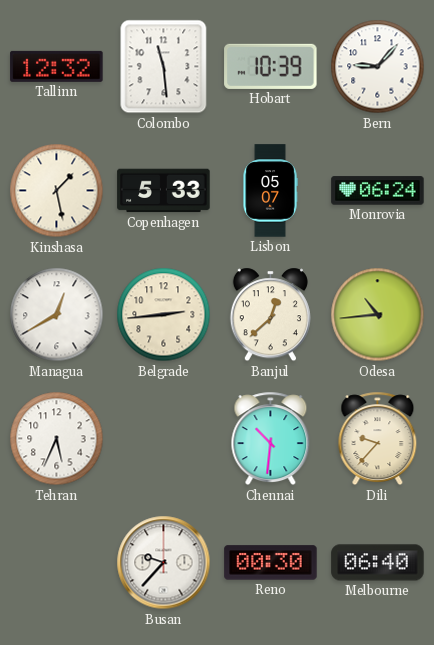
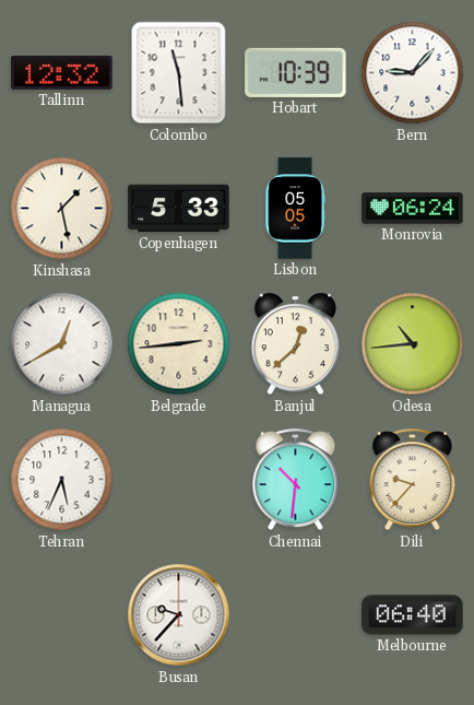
Lisbon: 05:07 -> 05:05
Reno: 00:30 -> none
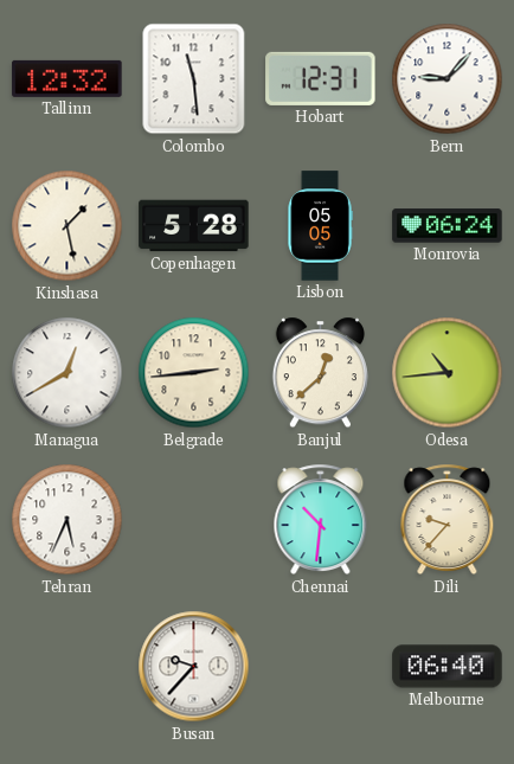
Hobart: 10:39 -> 12:31
Copenhagen: 5:33 -> 5:28
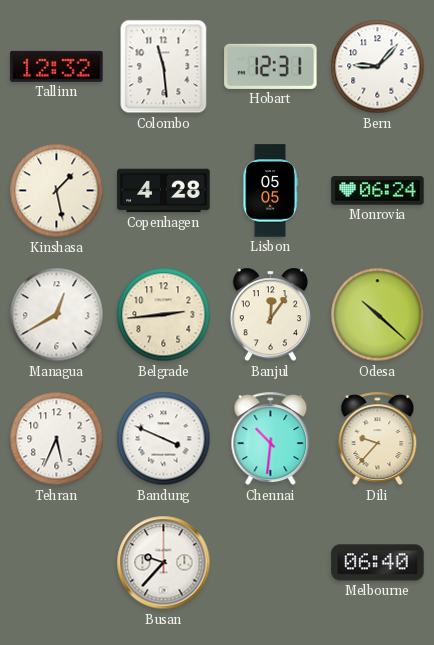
Copenhagen: 5:28 -> 4:28
Banjul: 12:38 -> 12:06
Odesa: 10:44 -> 10:22
Bandung: none -> 3:49
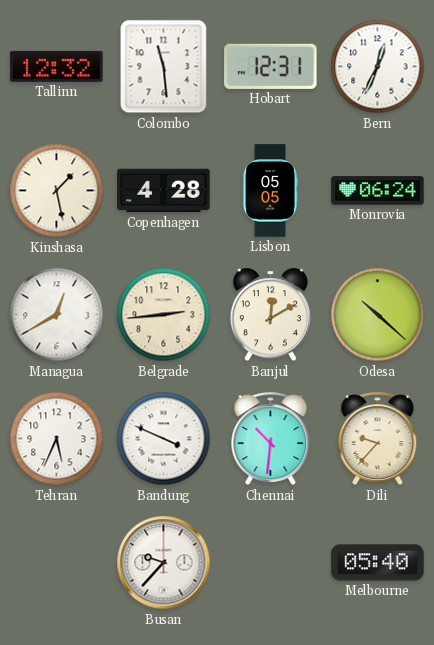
Bern: 9:07 -> 12:34
Banjul: 12:06 -> 12:10
Melbourne: 06:40 -> 05:40
